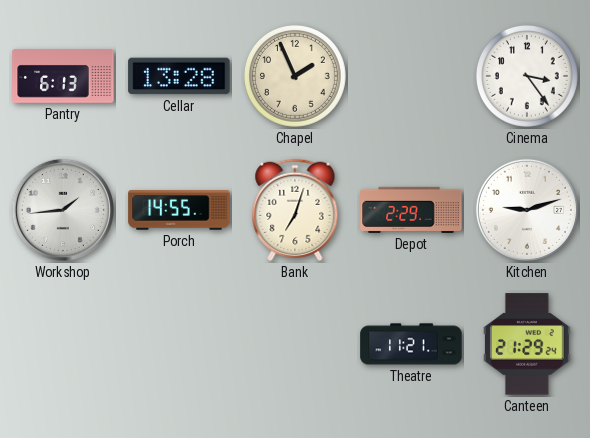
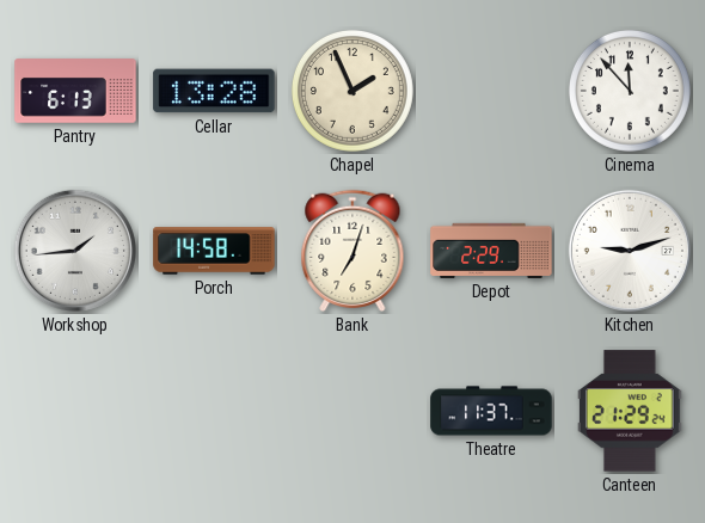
Cinema: 3:24 -> 11:53
Porch: 14:55 -> 14:58
Theatre: 11:21 -> 11:37
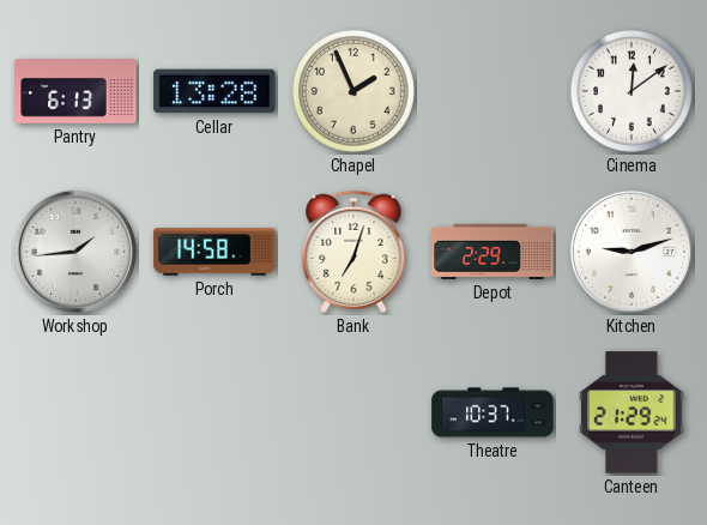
Cinema: 11:53 -> 12:09
Theatre: 11:37 -> 10:37
